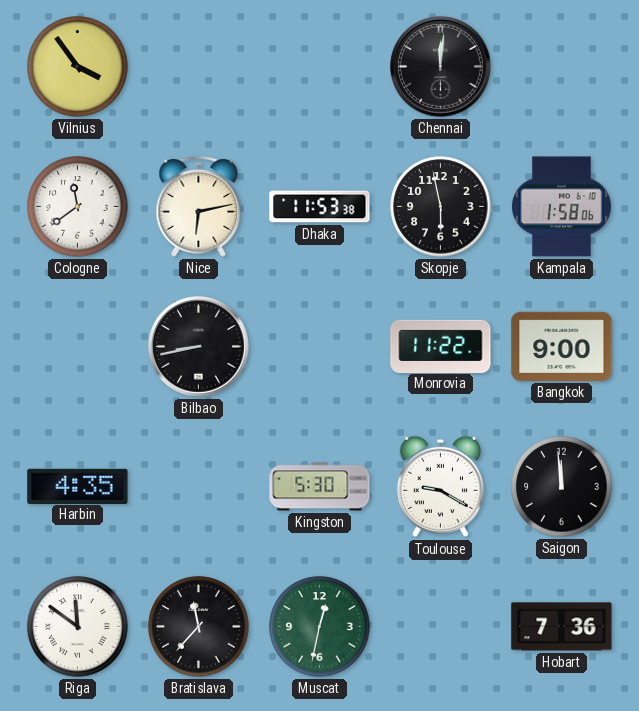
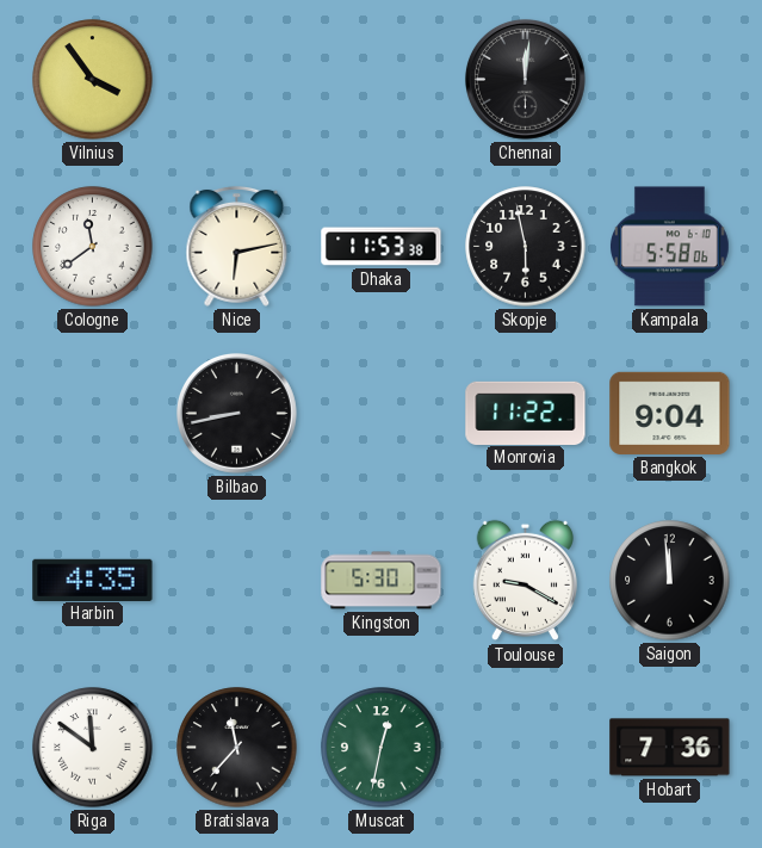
Kampala: 1:58 -> 5:58
Bangkok: 9:00 -> 9:04
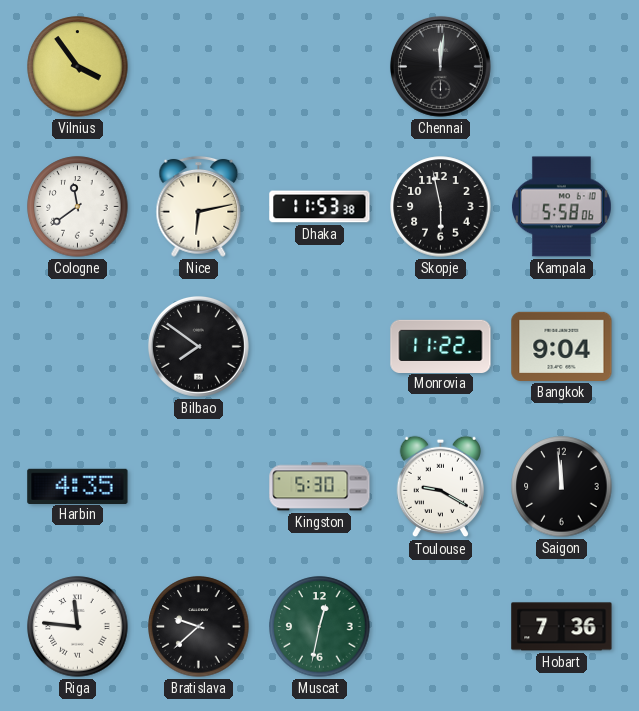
Bilbao: 8:43 -> 7:51
Riga: 11:51 -> 11:46
Bratislava: 11:37 -> 9:38
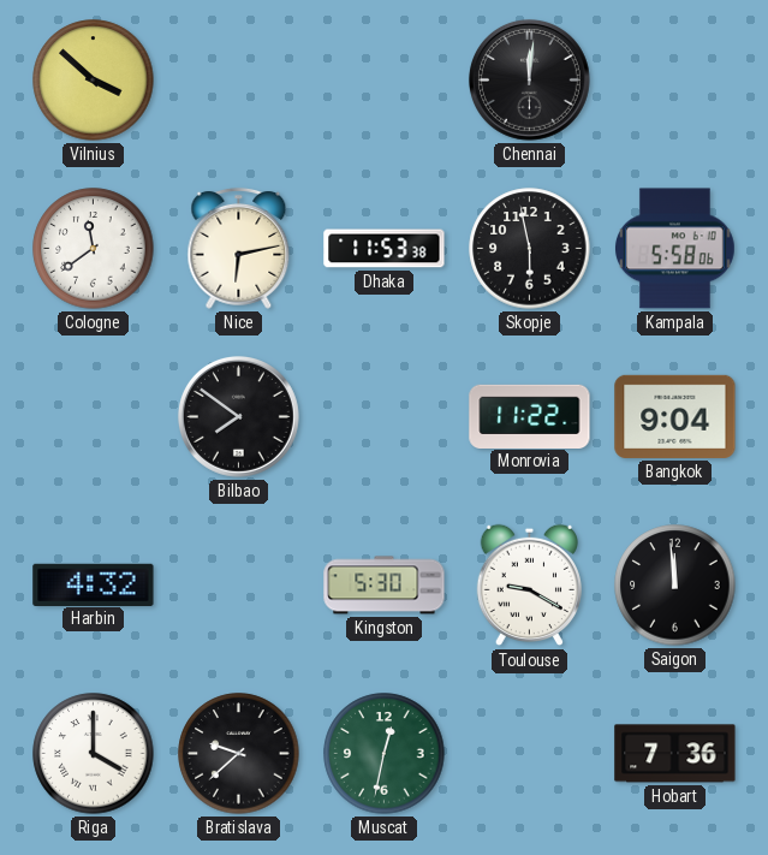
Vilnius: 3:54 -> 3:52
Harbin: 4:35 -> 4:32
Riga: 11:46 -> 4:00
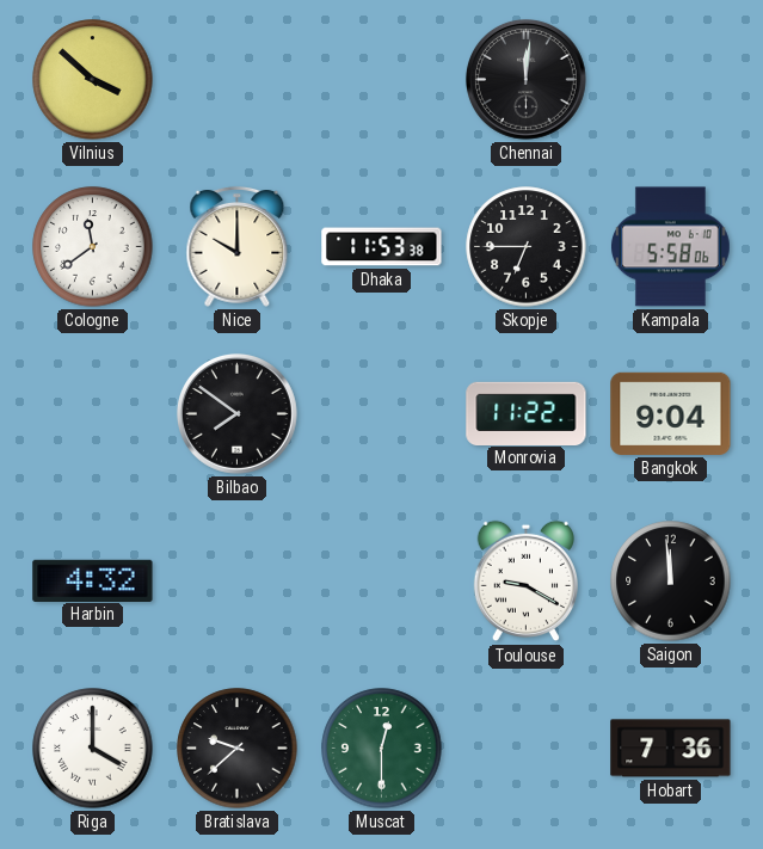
Nice: 6:13 -> 10:00
Skopje: 5:58 -> 6:45
Kingston: 5:30 -> none
Muscat: 12:32 -> 12:30
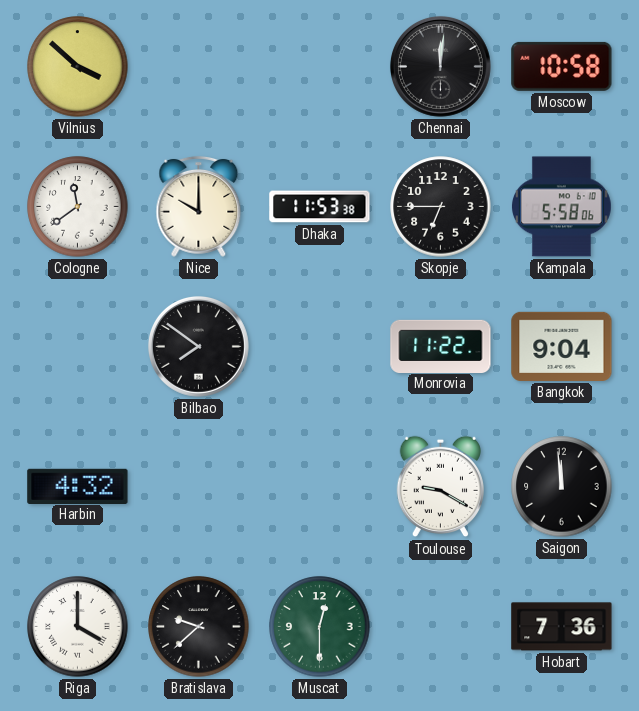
Moscow: none -> 10:58
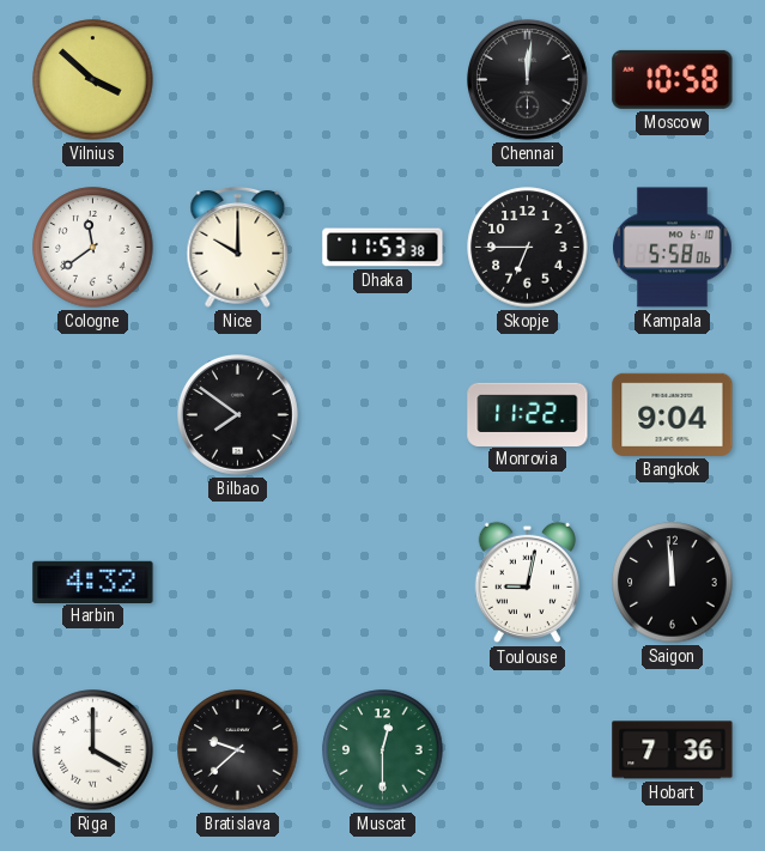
Toulouse: 9:20 -> 9:02
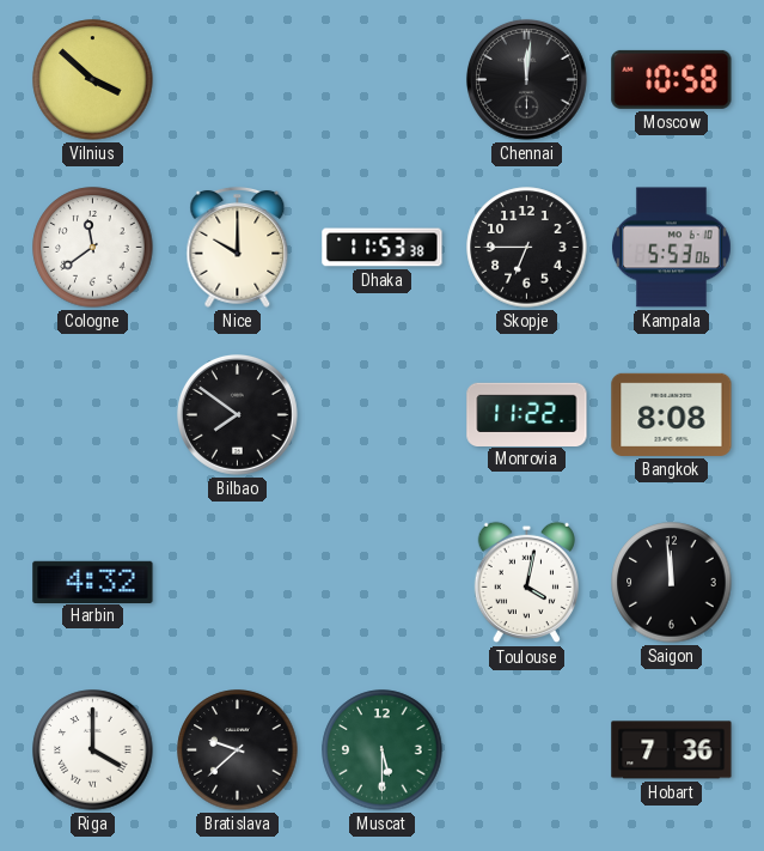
Kampala: 5:58 -> 5:53
Bangkok: 9:04 -> 8:08
Toulouse: 9:02 -> 4:02
Muscat: 12:30 -> 5:30
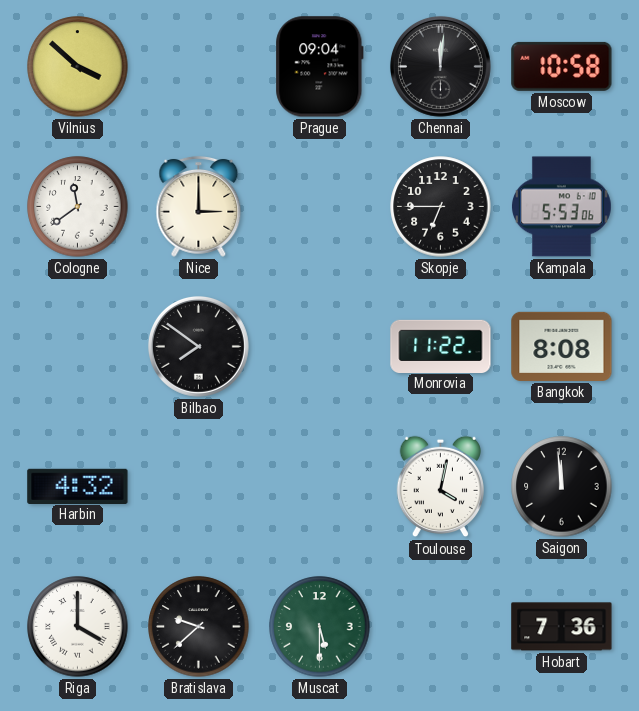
Prague: none -> 09:04
Nice: 10:00 -> 3:00
Dhaka: 11:53 -> none
